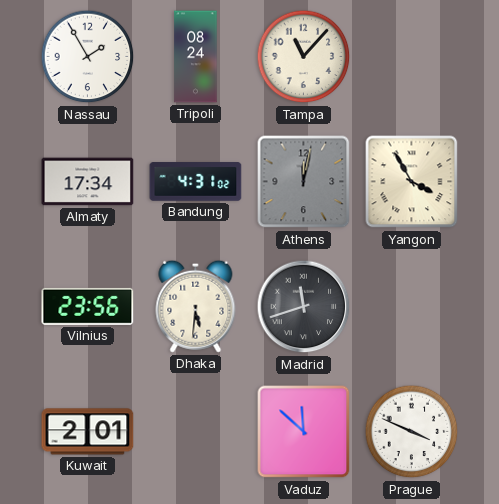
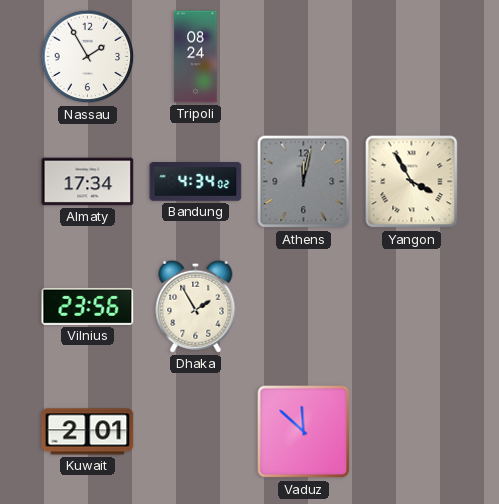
Tampa: 11:07 -> none
Bandung: 4:31 -> 4:34
Dhaka: 5:31 -> 1:55
Madrid: 11:42 -> none
Prague: 3:49 -> none
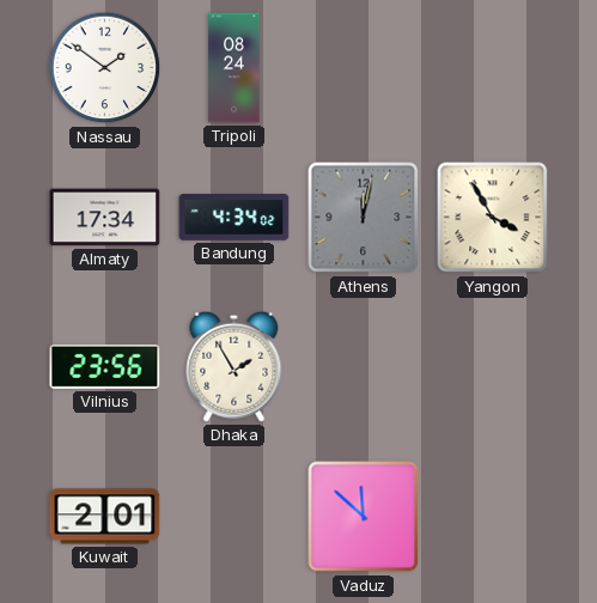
Nassau: 1:55 -> 1:51
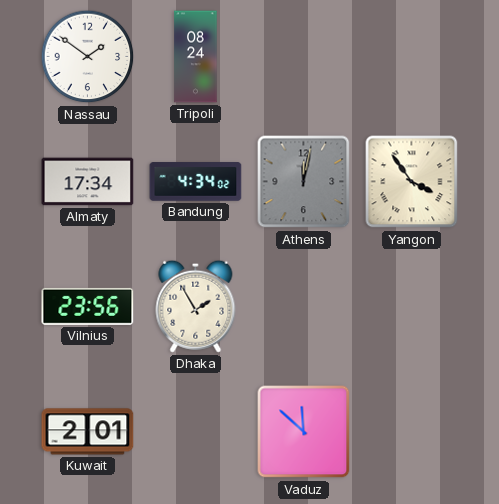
Yangon: 3:55 -> 3:54
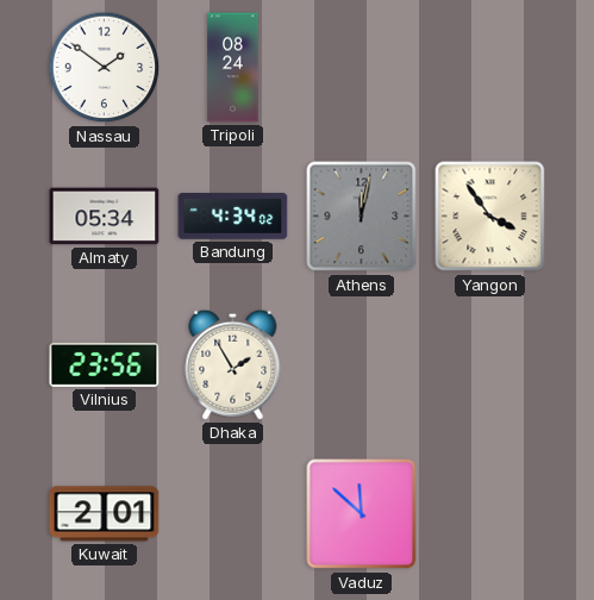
Almaty: 17:34 -> 05:34
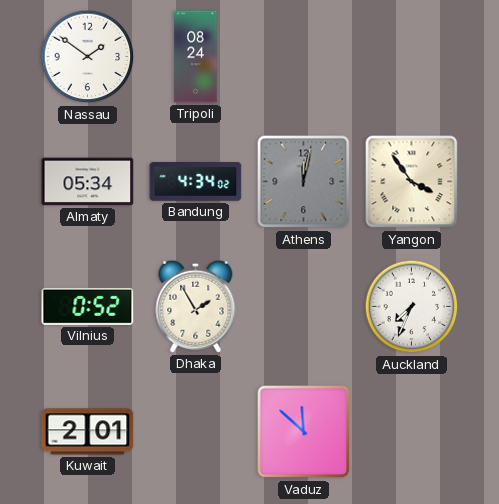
Vilnius: 23:56 -> 0:52
Auckland: none -> 7:34
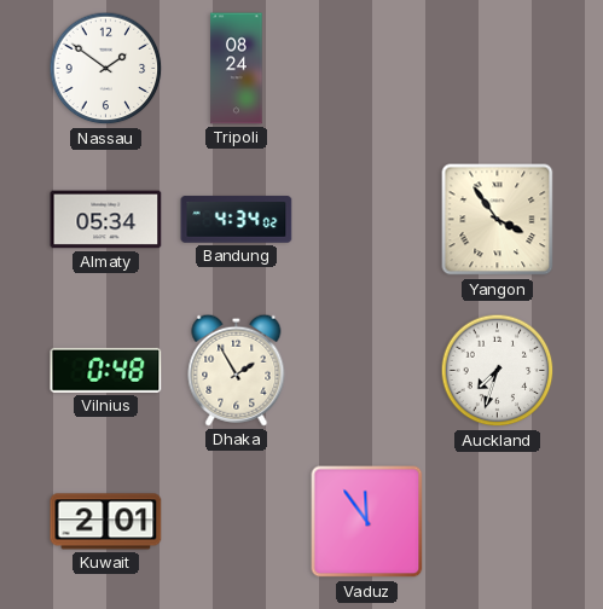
Athens: 12:02 -> none
Vilnius: 0:52 -> 0:48
Auckland: 7:34 -> 7:33
Vaduz: 11:52 -> 11:54
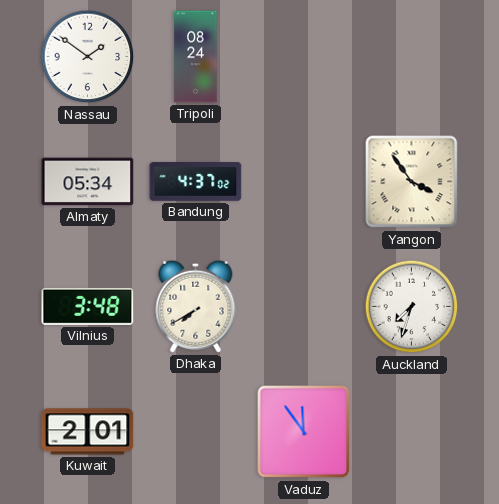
Bandung: 4:34 -> 4:37
Vilnius: 0:48 -> 3:48
Dhaka: 1:55 -> 7:40
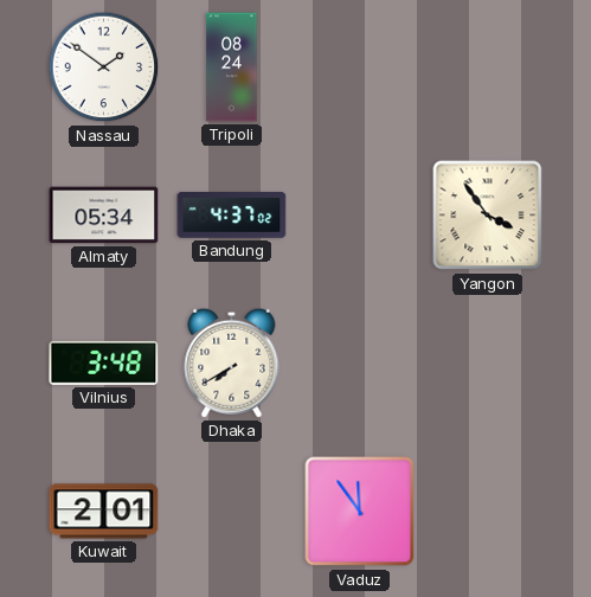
Auckland: 7:33 -> none
